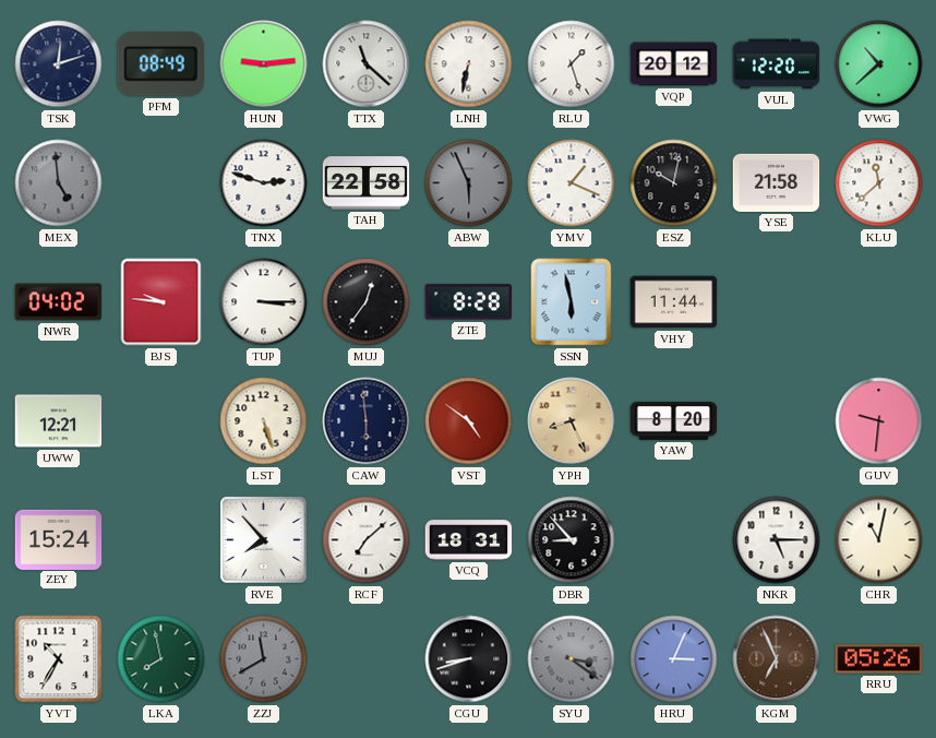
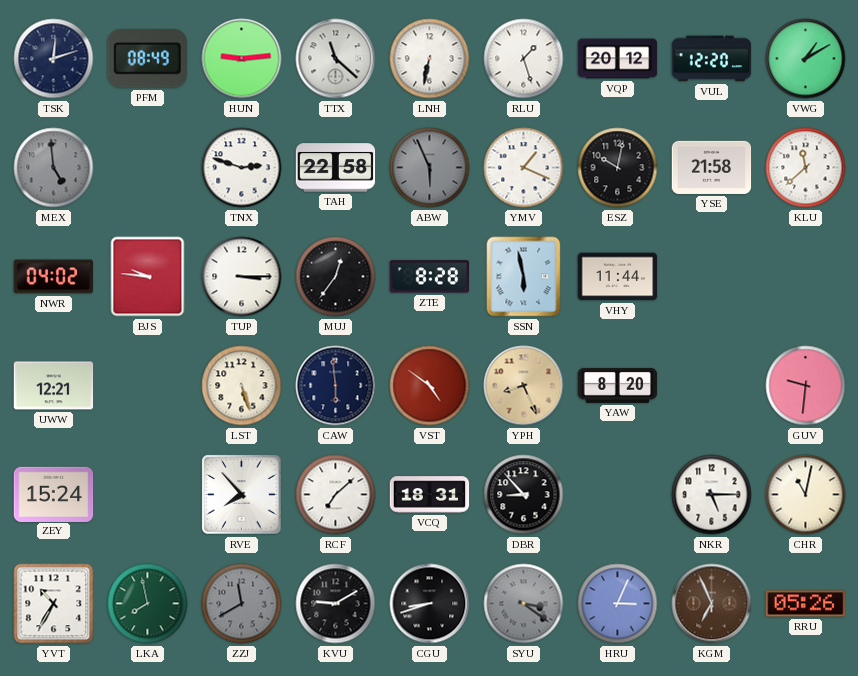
VWG: 10:38 -> 1:10
KVU: none -> 9:10
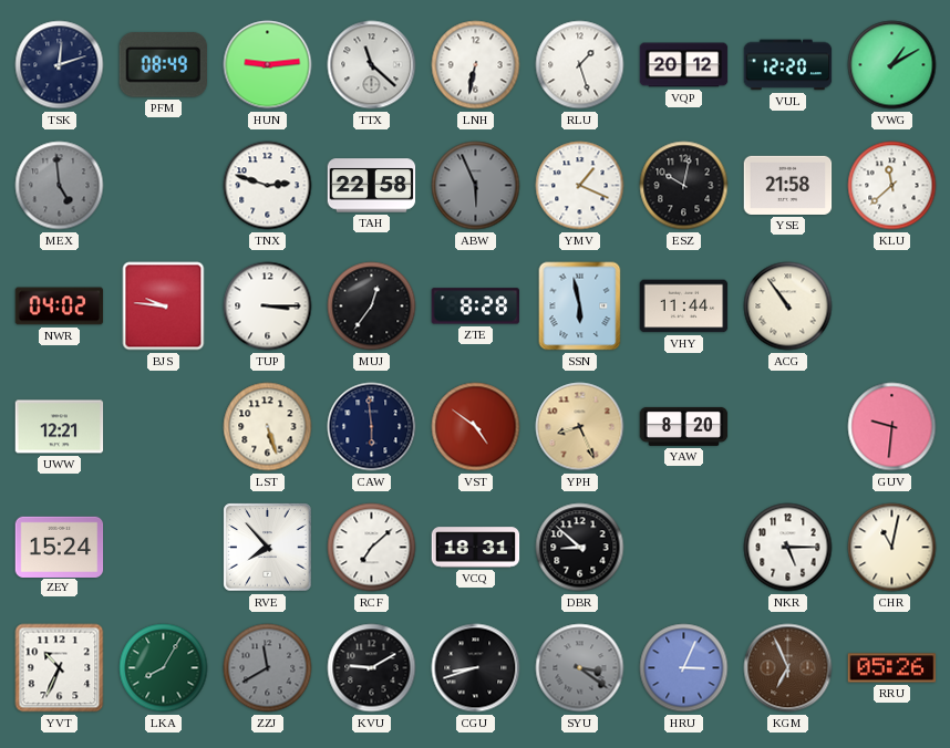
ACG: none -> 10:54
DBR: 8:53 -> 8:52
YVT: 10:35 -> 10:34
LKA: 7:58 -> 8:05
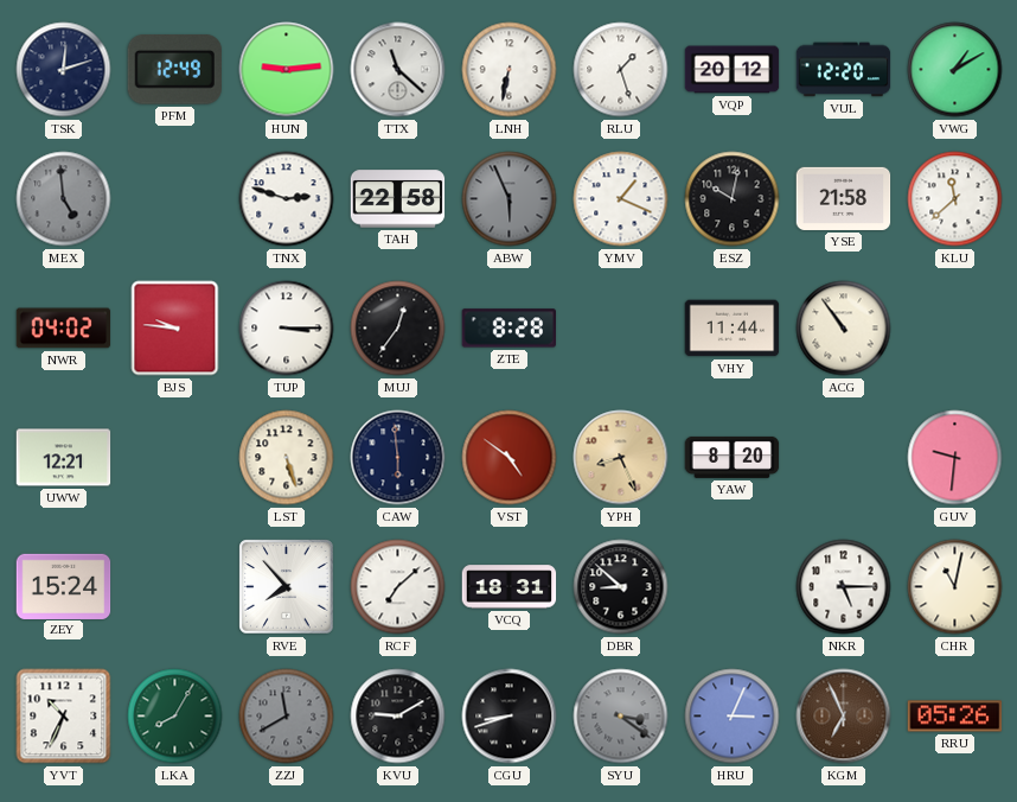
PFM: 08:49 -> 12:49
SSN: 5:58 -> none
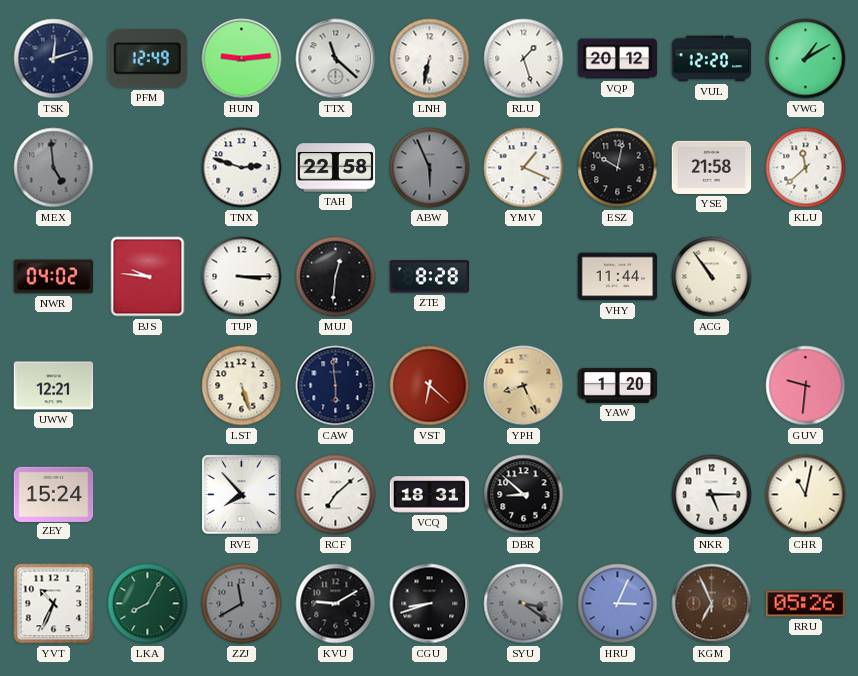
MUJ: 12:36 -> 12:31
VST: 4:51 -> 6:22
YAW: 8:20 -> 1:20
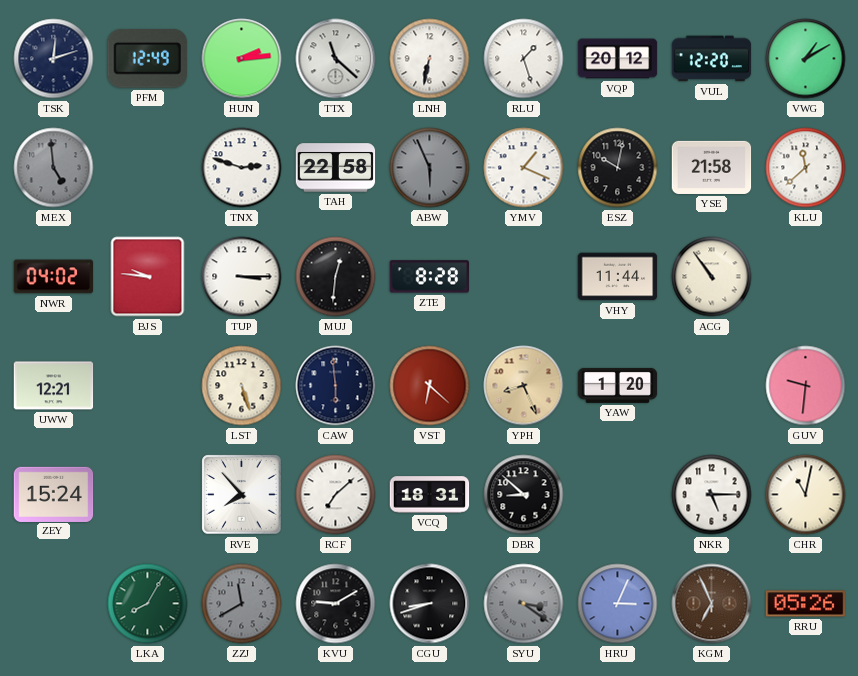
HUN: 9:14 -> 2:14
YVT: 10:34 -> none
